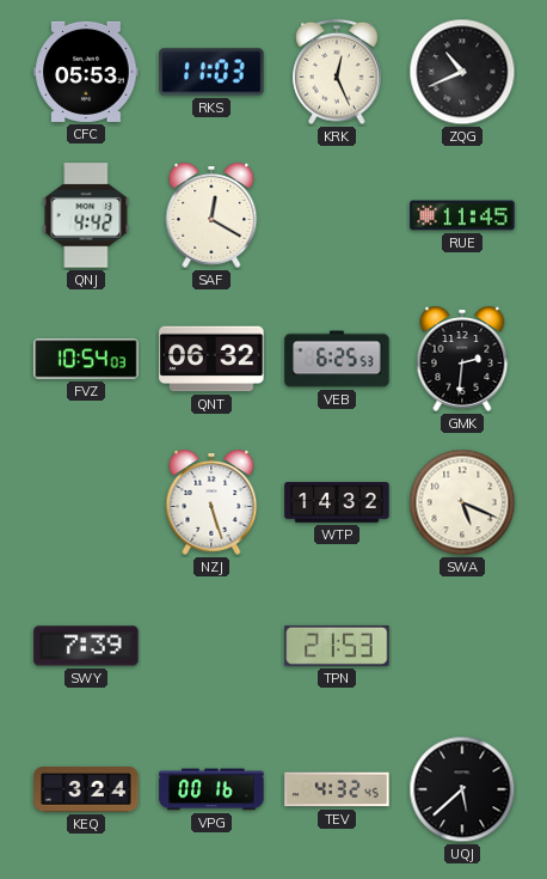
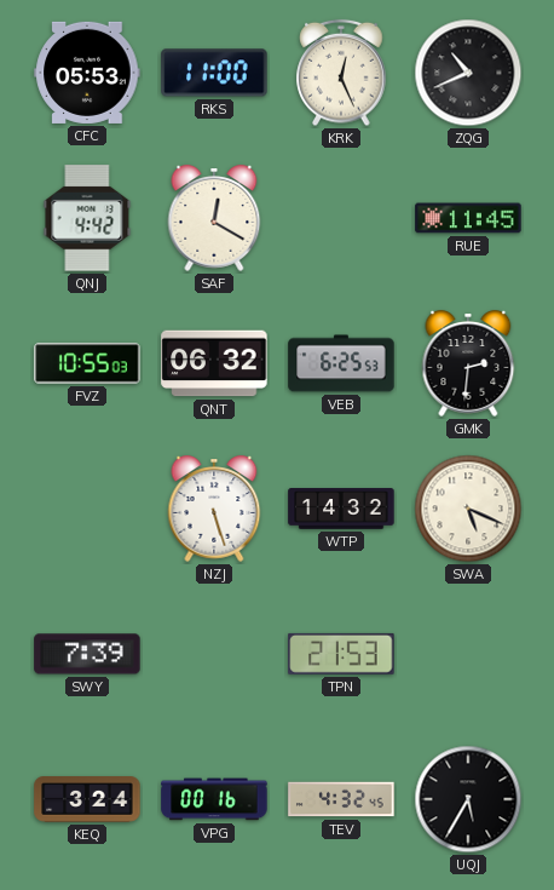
RKS: 11:03 -> 11:00
FVZ: 10:54 -> 10:55
UQJ: 5:38 -> 5:35
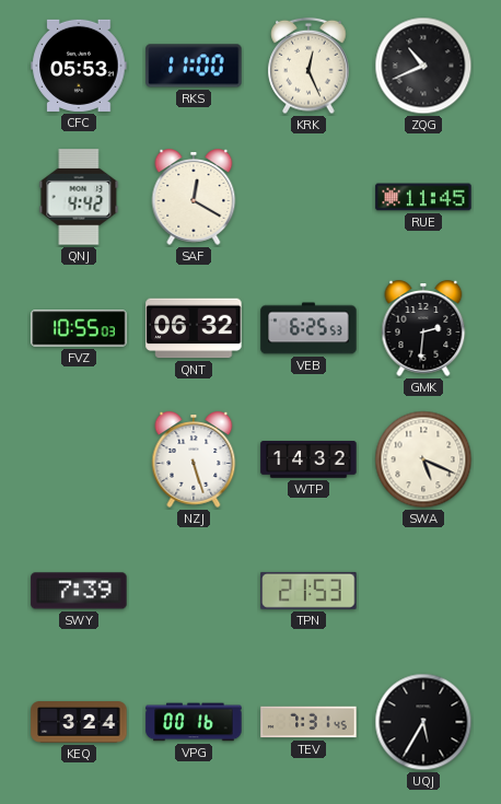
TEV: 4:32 -> 7:31
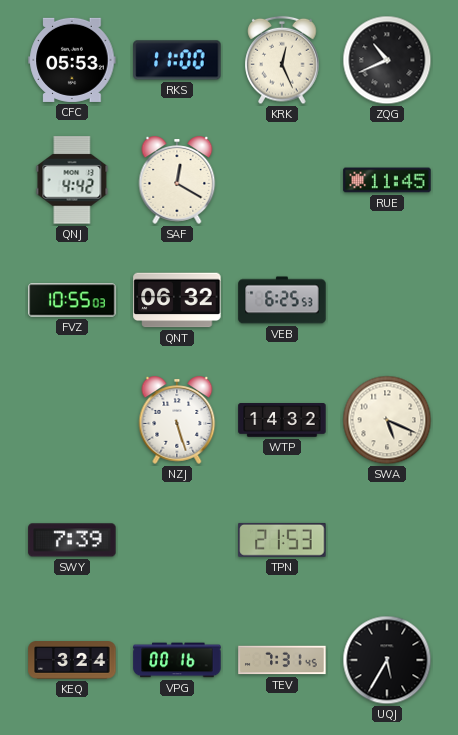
GMK: 2:31 -> none
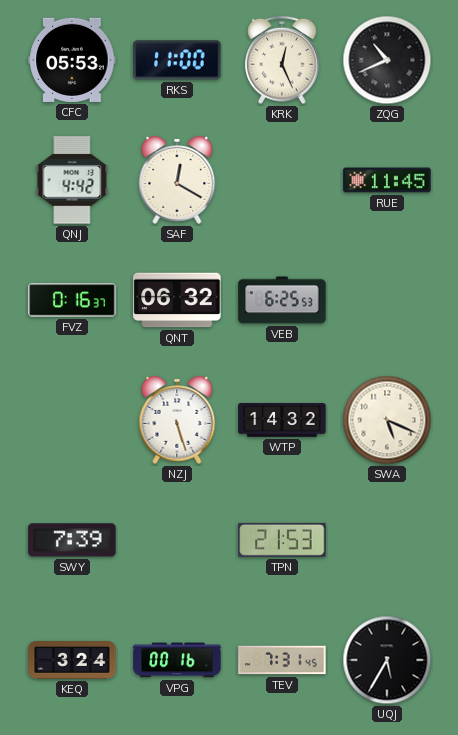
FVZ: 10:55 -> 0:16
